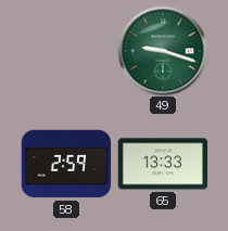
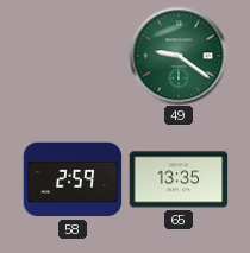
49: 9:18 -> 9:21
65: 13:33 -> 13:35
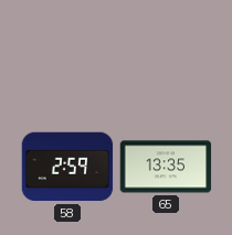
49: 9:21 -> none
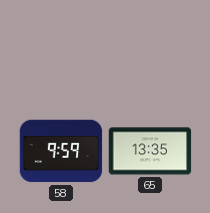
58: 2:59 -> 9:59
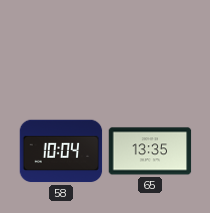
58: 9:59 -> 10:04
